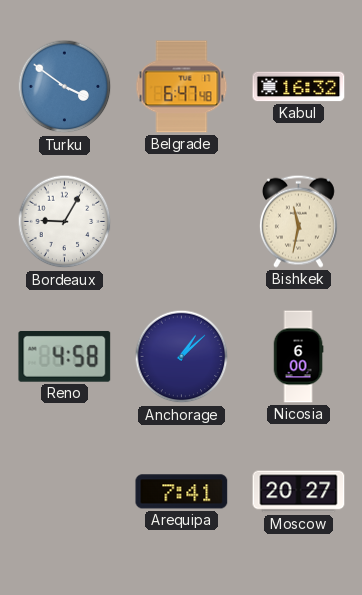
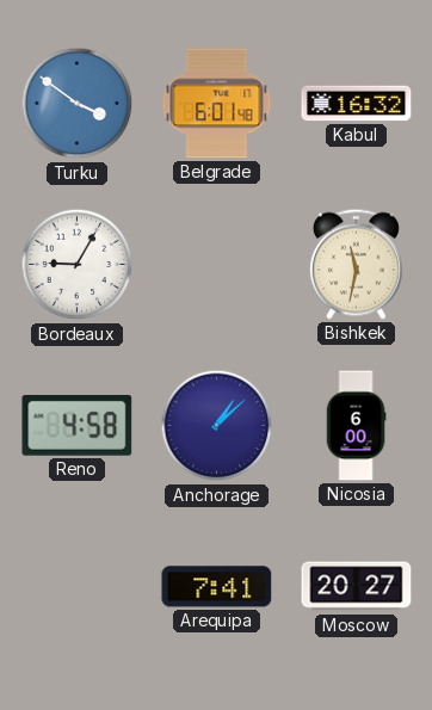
Belgrade: 6:47 -> 6:01
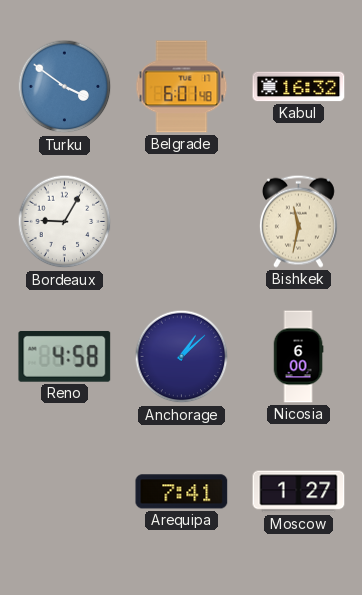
Moscow: 20:27 -> 1:27
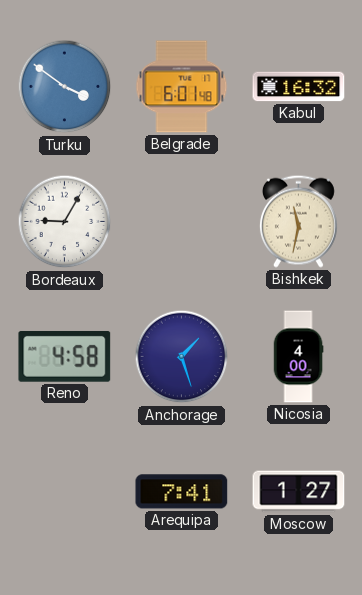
Anchorage: 1:08 -> 1:27
Nicosia: 6:00 -> 4:00
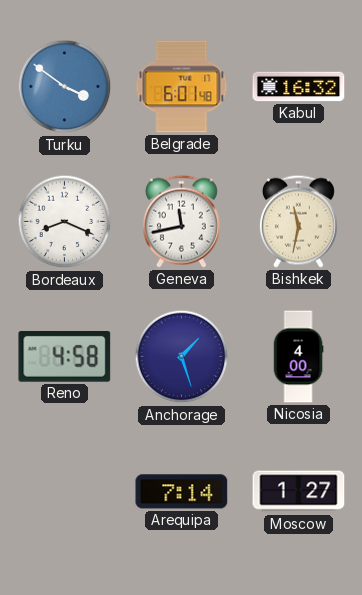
Bordeaux: 9:05 -> 8:19
Geneva: none -> 11:43
Arequipa: 7:41 -> 7:14
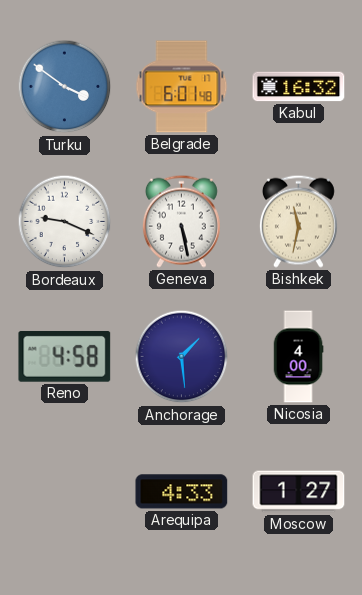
Bordeaux: 8:19 -> 9:19
Geneva: 11:43 -> 5:28
Anchorage: 1:27 -> 1:29
Arequipa: 7:14 -> 4:33
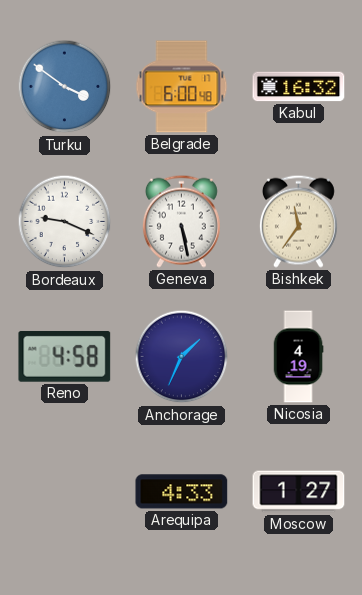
Belgrade: 6:01 -> 6:00
Bishkek: 11:32 -> 11:36
Anchorage: 1:29 -> 1:34
Nicosia: 4:00 -> 4:19
